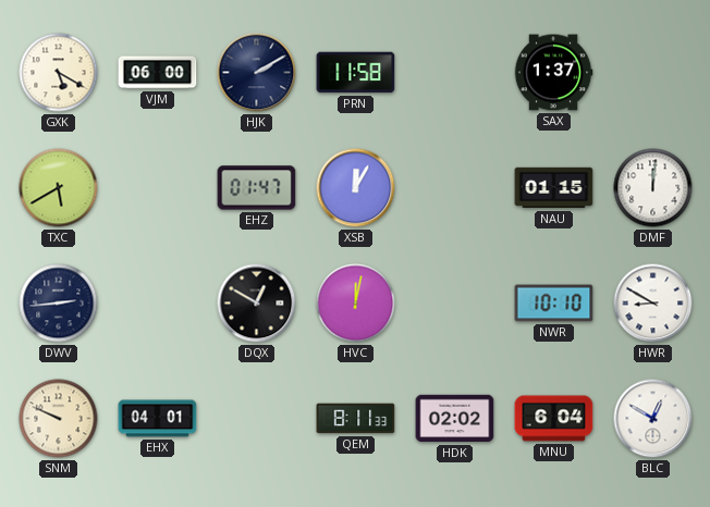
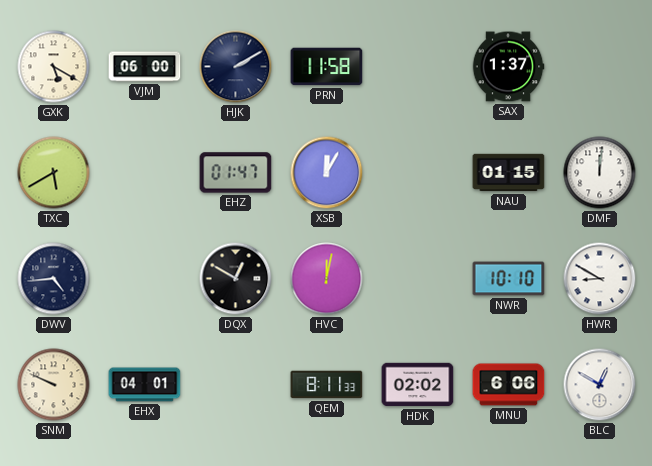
DWV: 2:44 -> 4:44
MNU: 6:04 -> 6:06
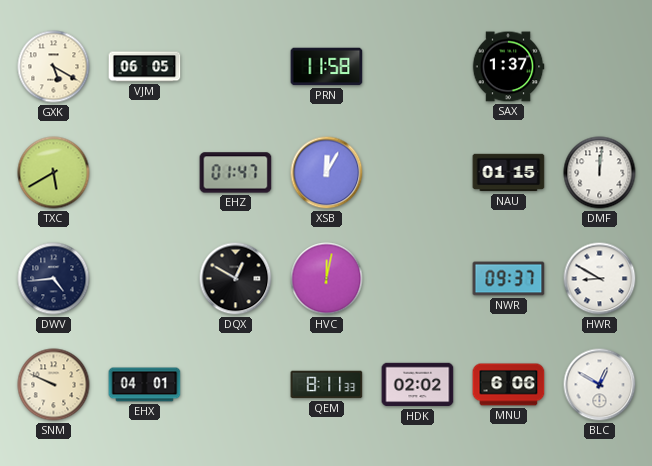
VJM: 06:00 -> 06:05
HJK: 2:10 -> none
NWR: 10:10 -> 09:37
